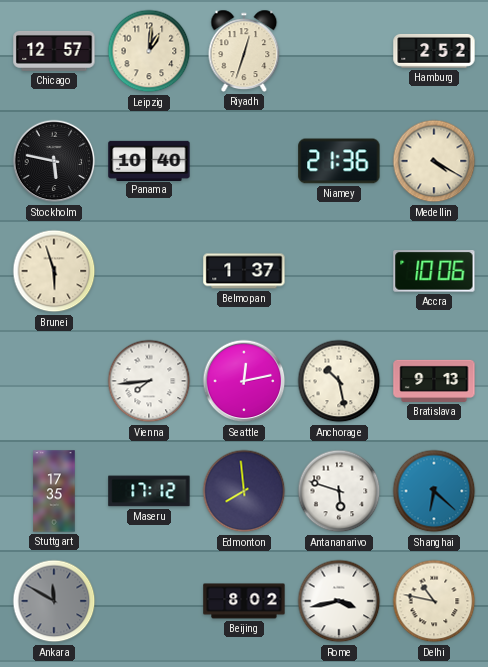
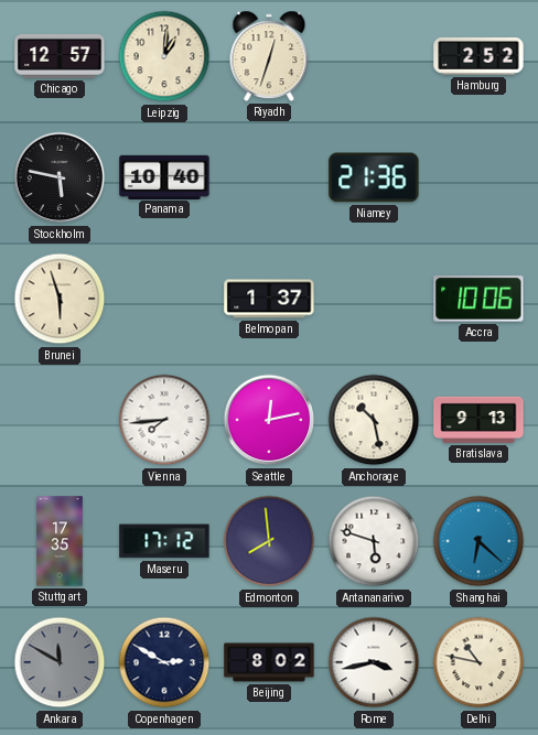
Medellin: 4:20 -> none
Copenhagen: none -> 2:50
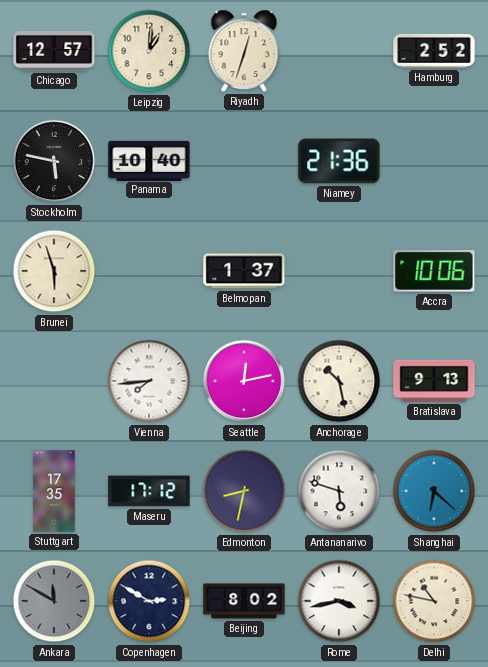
Edmonton: 7:59 -> 8:32
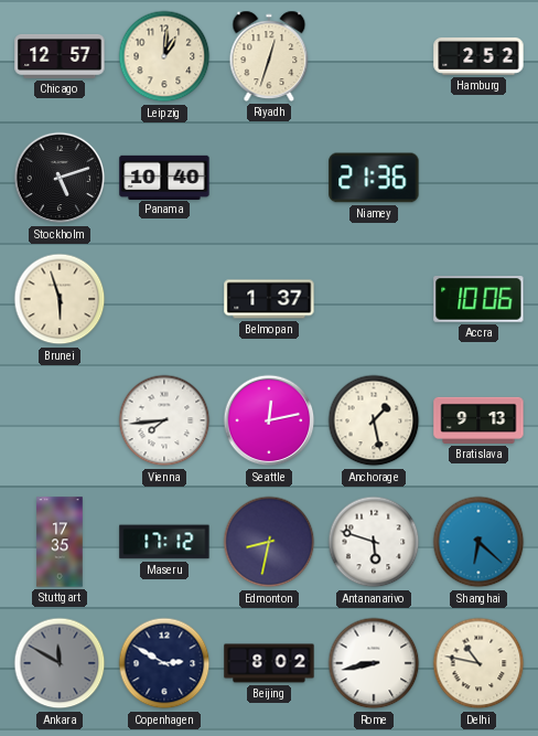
Stockholm: 5:47 -> 5:12
Anchorage: 10:28 -> 1:28
Rome: 3:43 -> 8:43
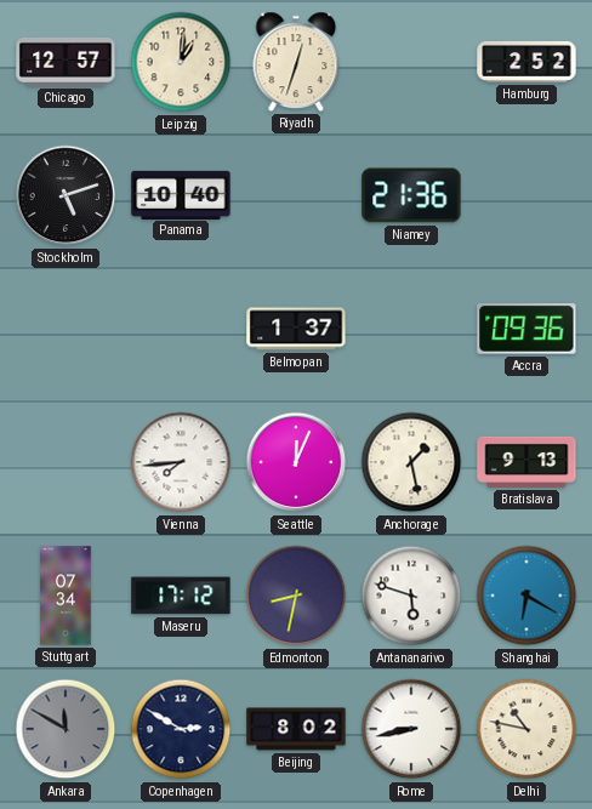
Brunei: 5:57 -> none
Accra: 10:06 -> 09:36
Seattle: 12:13 -> 12:04
Stuttgart: 17:35 -> 07:34
Shanghai: 6:22 -> 6:20
